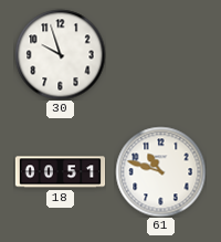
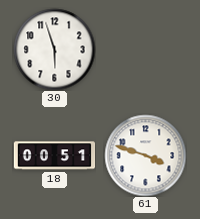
30: 9:57 -> 5:57
61: 10:48 -> 3:48
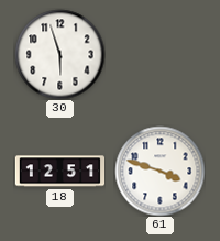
18: 00:51 -> 12:51
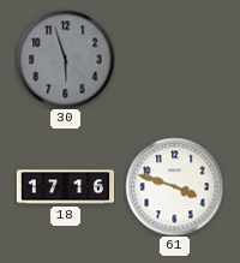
30 dial: white -> grey
18: 12:51 -> 17:16
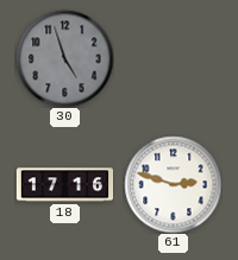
30: 5:57 -> 4:57
61: 3:48 -> 2:48
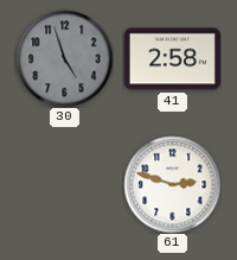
41: none -> 2:58
18: 17:16 -> none
